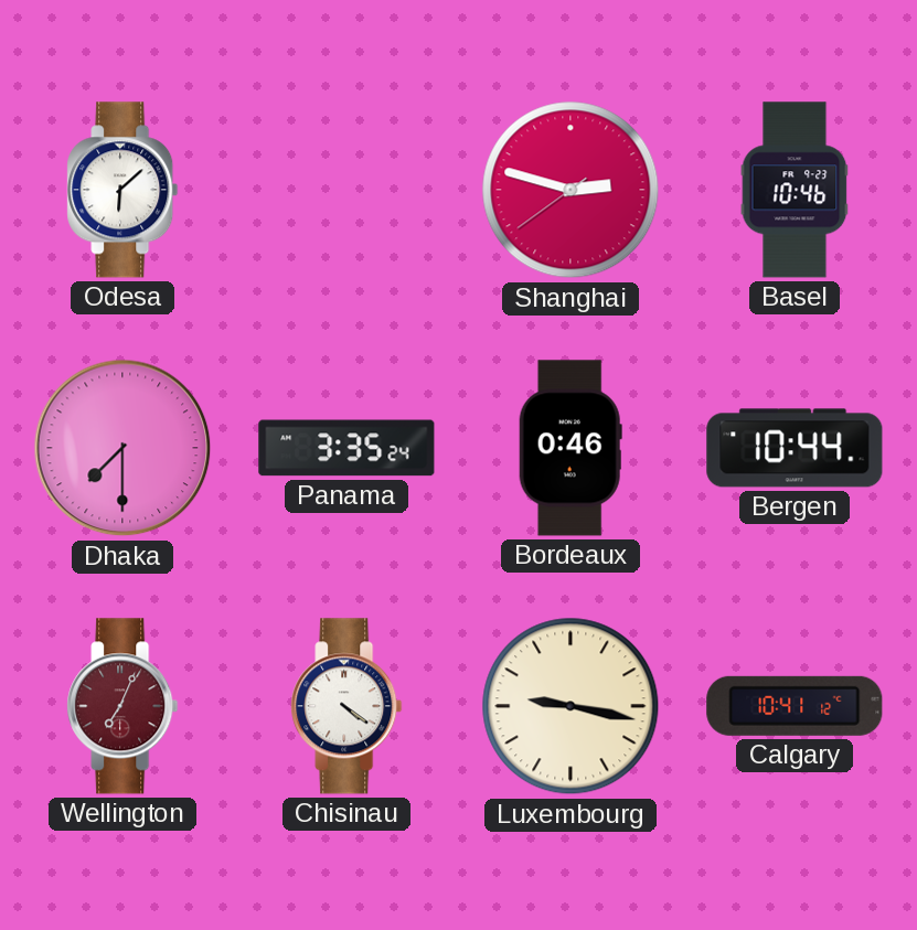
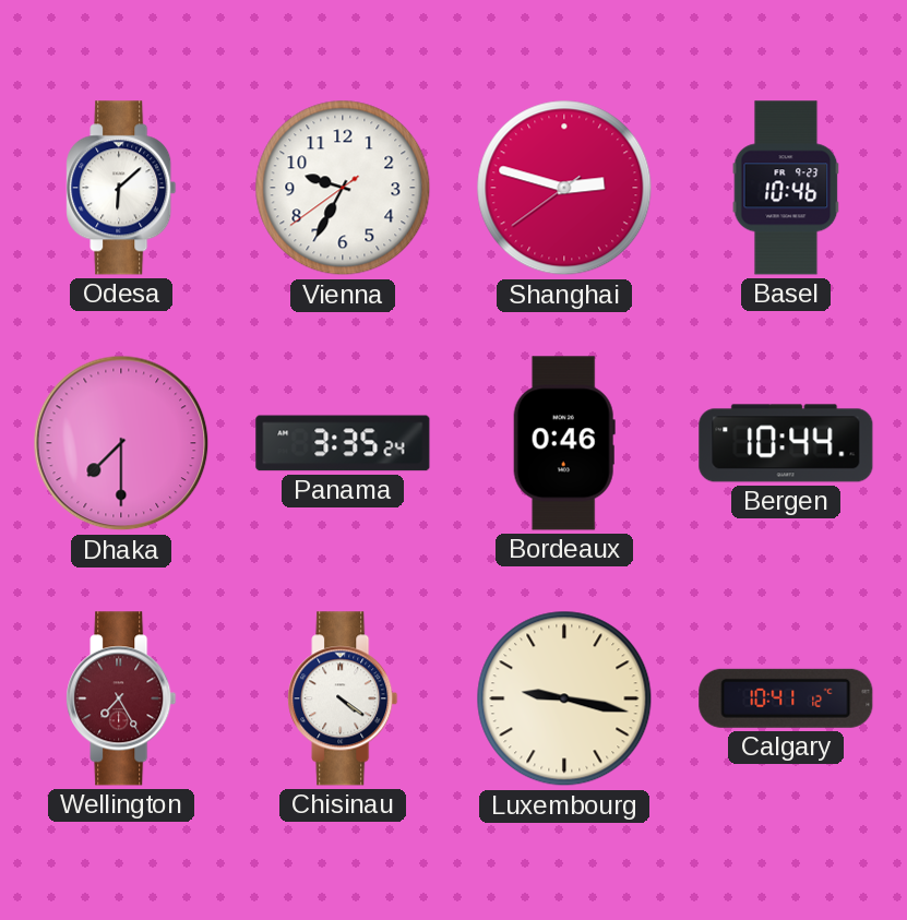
Vienna: none -> 9:34
Wellington: 7:04 -> 7:25
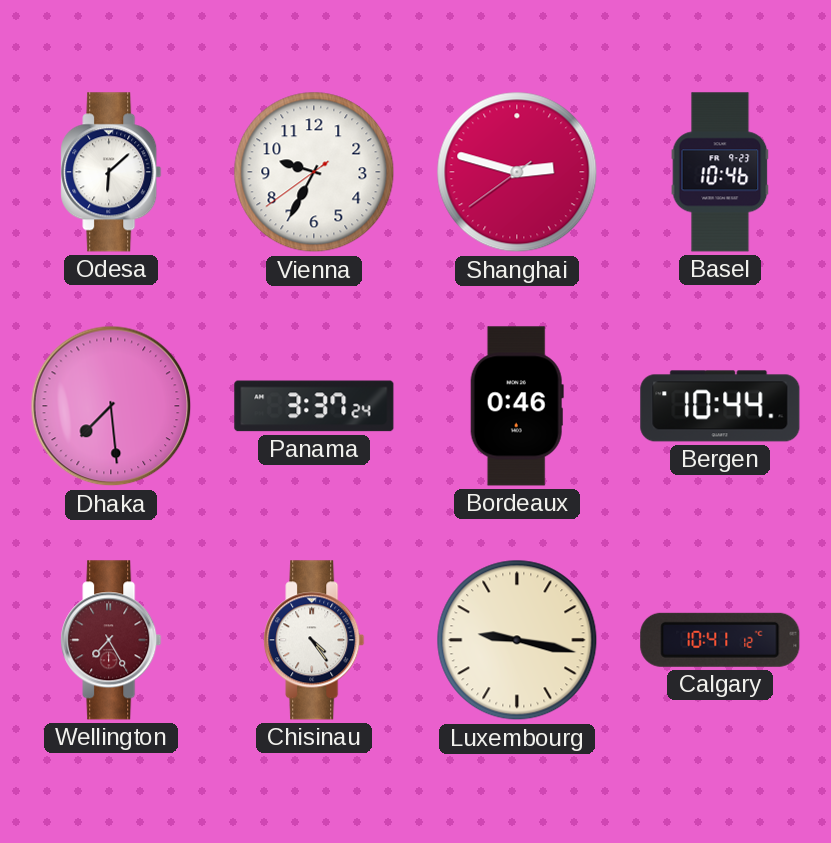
Dhaka: 7:30 -> 7:29
Panama: 3:35 -> 3:37
Chisinau: 4:21 -> 4:24
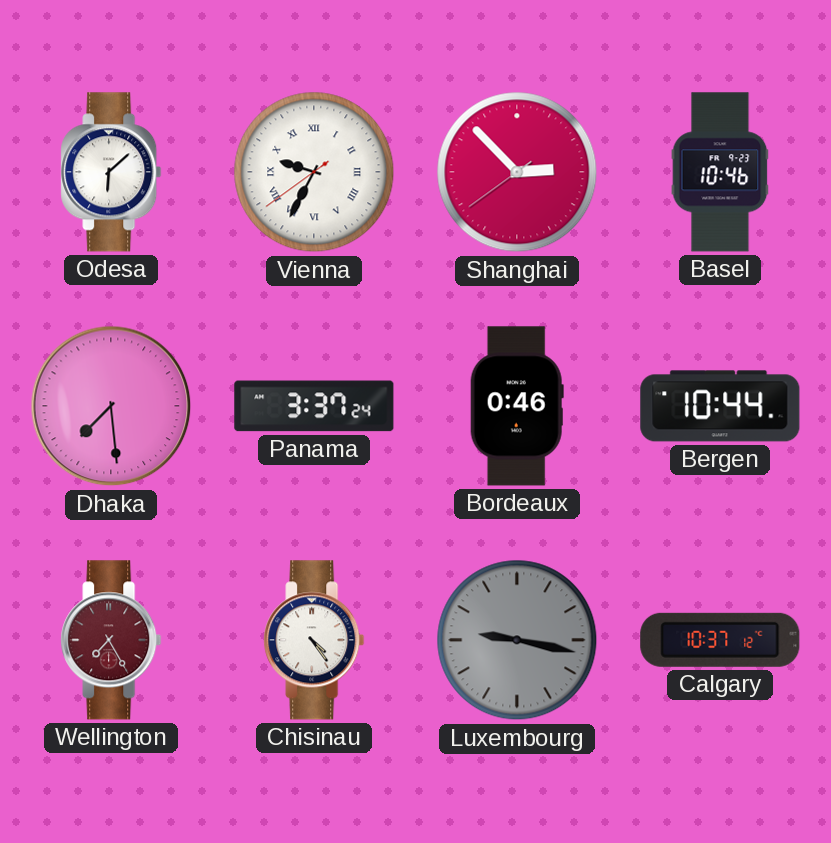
Vienna numerals: Arabic -> Roman
Shanghai: 2:47 -> 2:52
Luxembourg dial: cream -> grey
Calgary: 10:41 -> 10:37
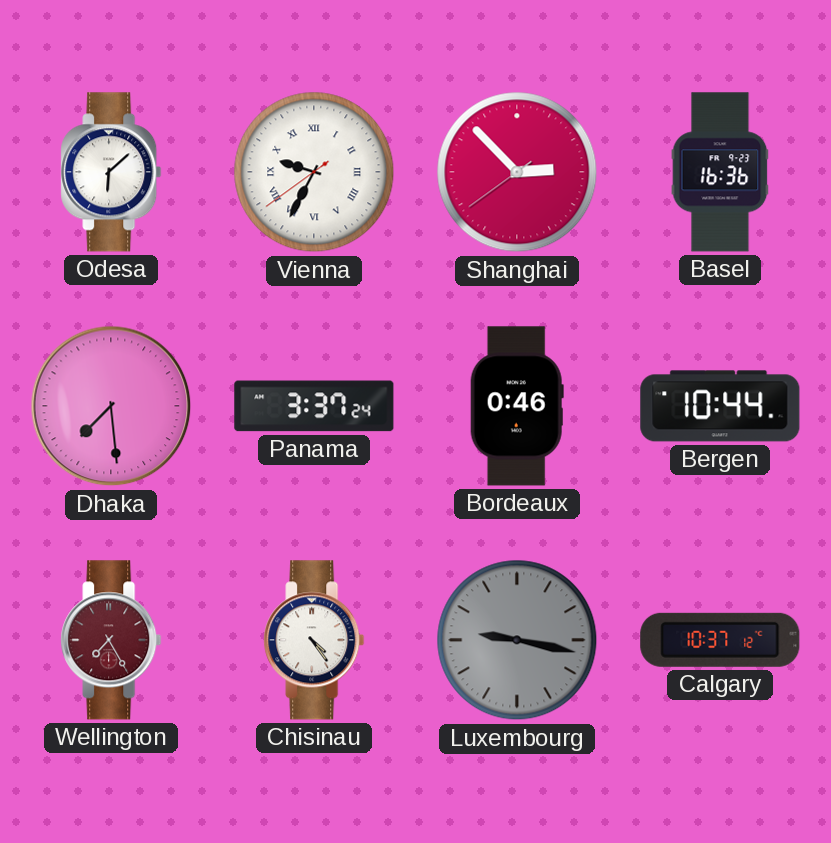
Basel: 10:46 -> 16:36
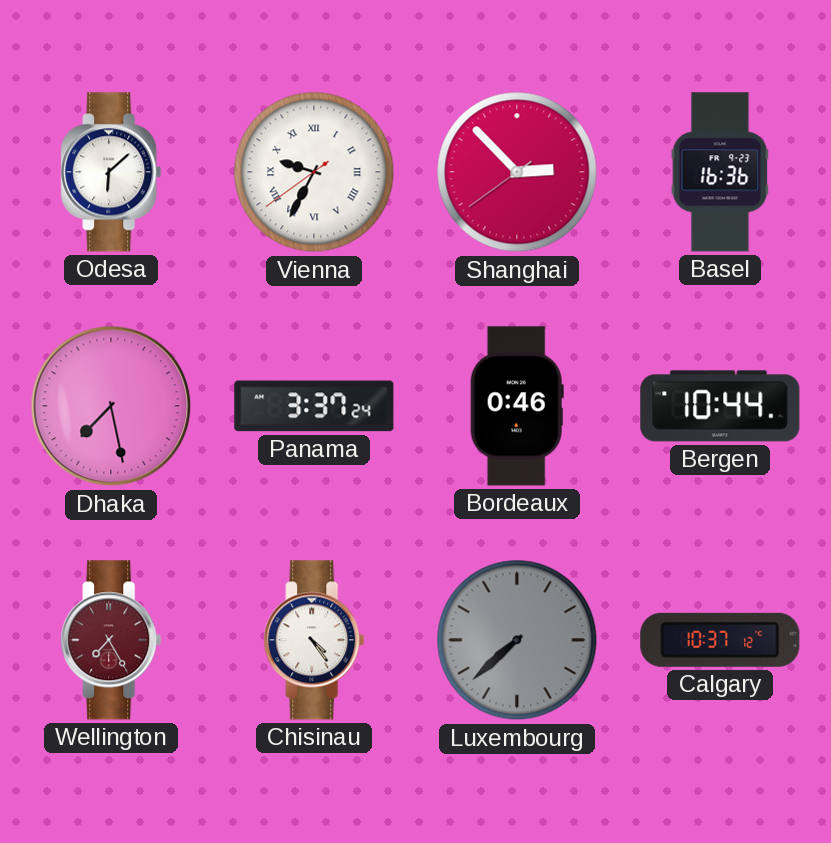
Dhaka: 7:29 -> 7:28
Luxembourg: 9:17 -> 7:38
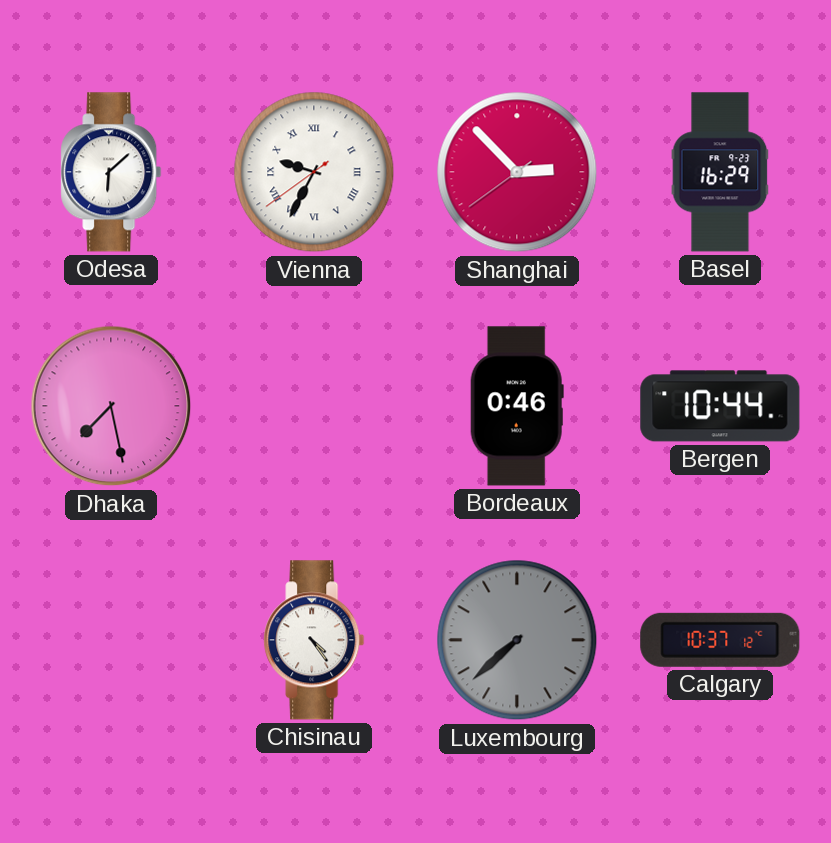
Basel: 16:36 -> 16:29
Panama: 3:37 -> none
Wellington: 7:25 -> none
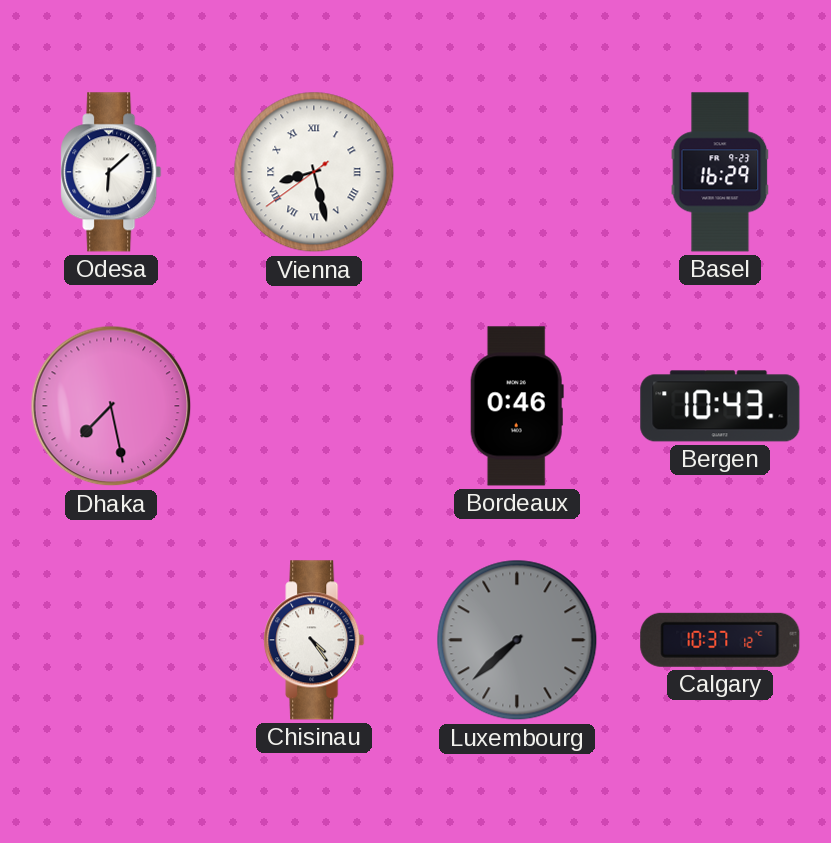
Vienna: 9:34 -> 8:27
Shanghai: 2:52 -> none
Bergen: 10:44 -> 10:43
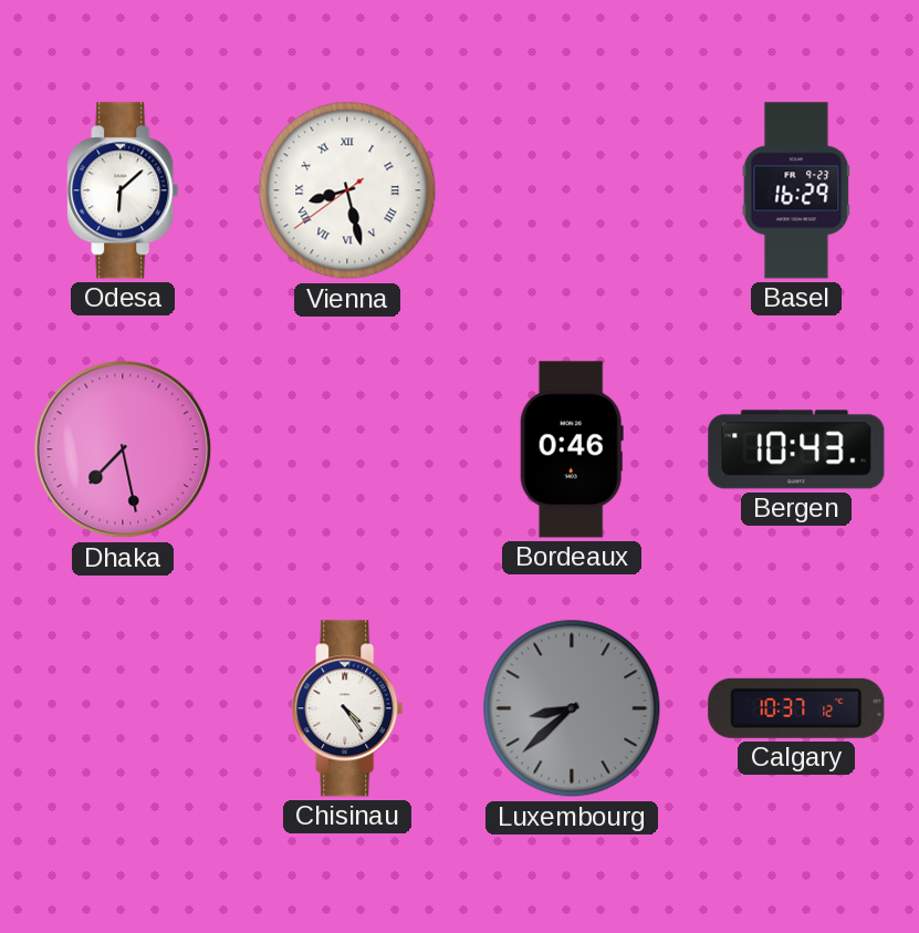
Luxembourg: 7:38 -> 8:38
